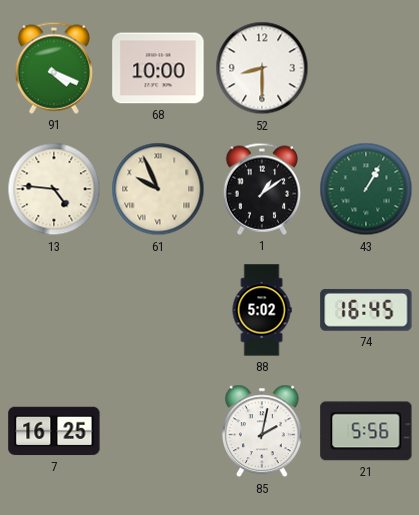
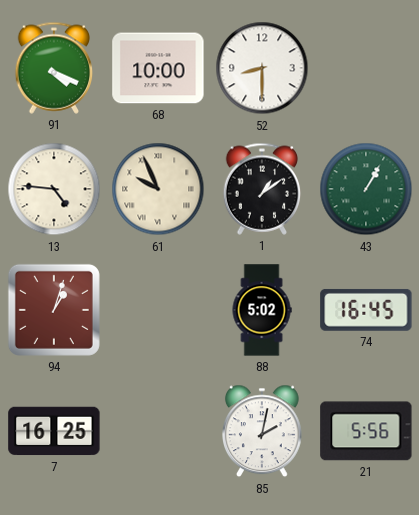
94: none -> 1:03
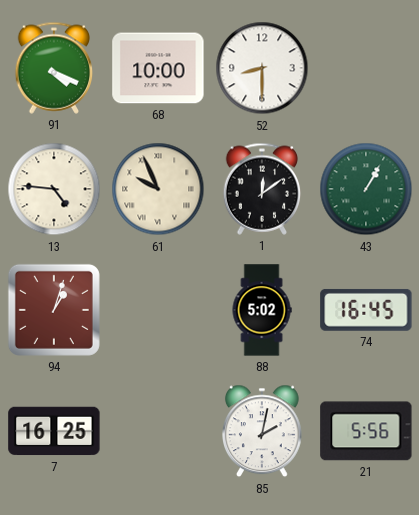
1: 1:09 -> 12:09
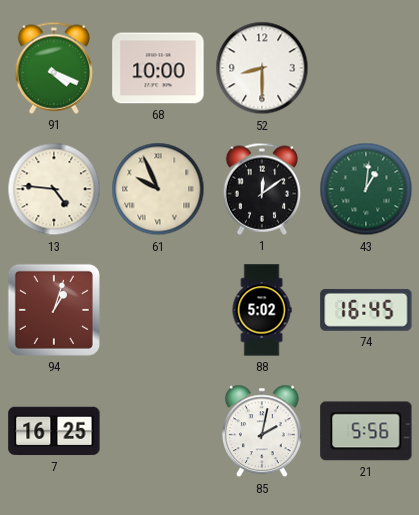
43: 1:05 -> 1:01
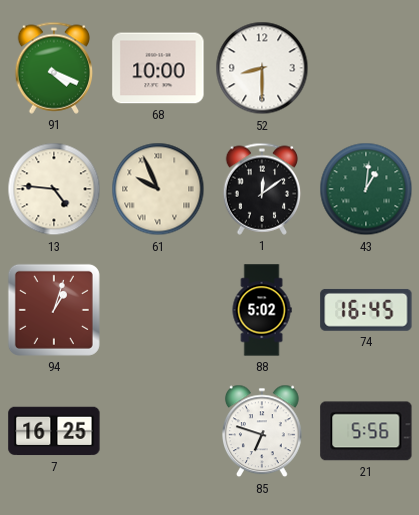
85: 2:02 -> 6:48
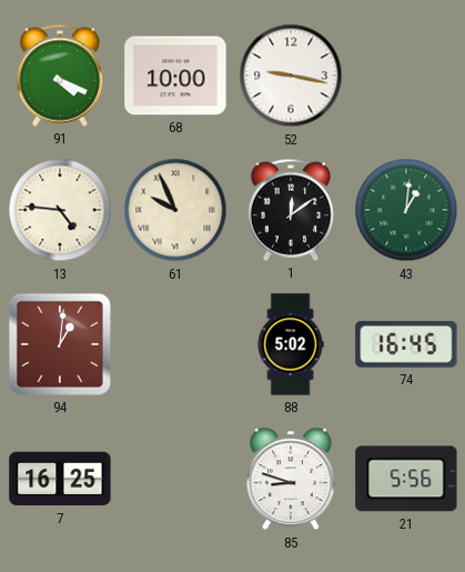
52: 8:30 -> 9:17
94: 1:03 -> 1:01
85: 6:48 -> 8:48
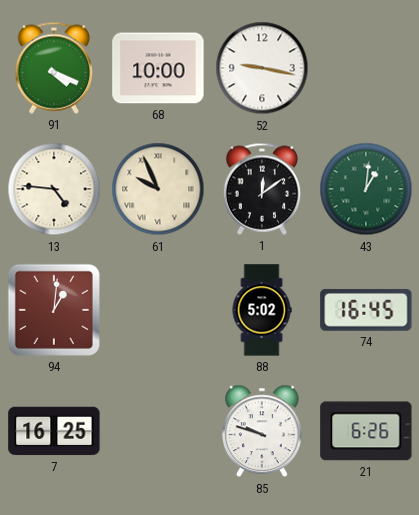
85: 8:48 -> 9:48
21: 5:56 -> 6:26
